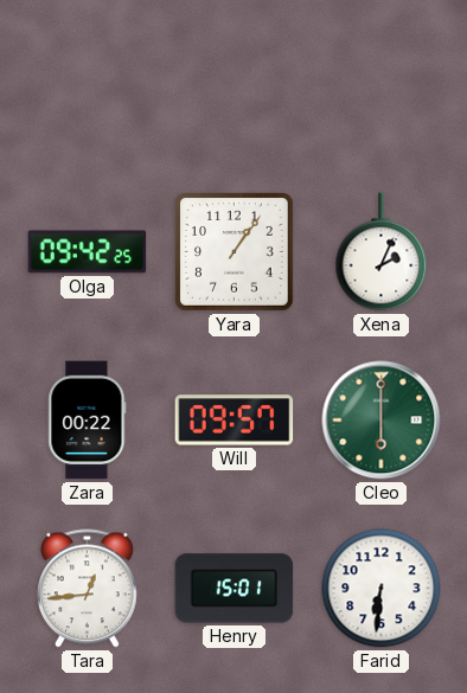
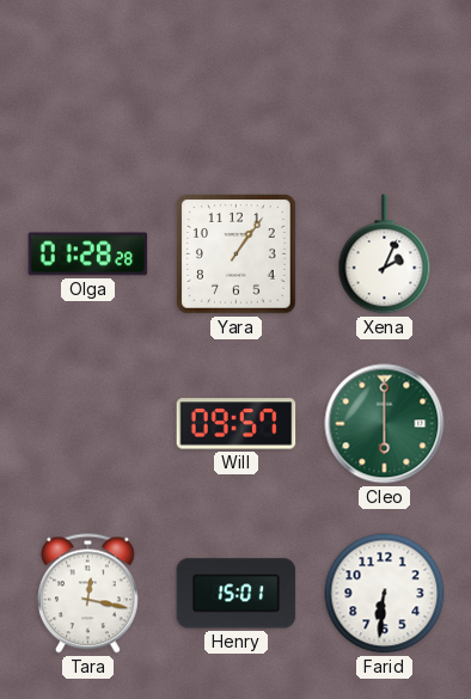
Olga: 09:42 -> 01:28
Zara: 00:22 -> none
Tara: 12:44 -> 12:17
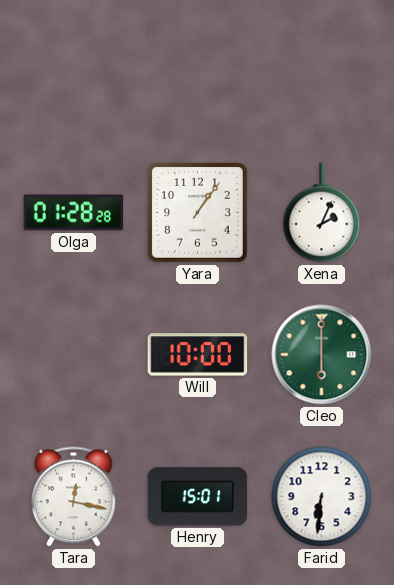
Will: 09:57 -> 10:00
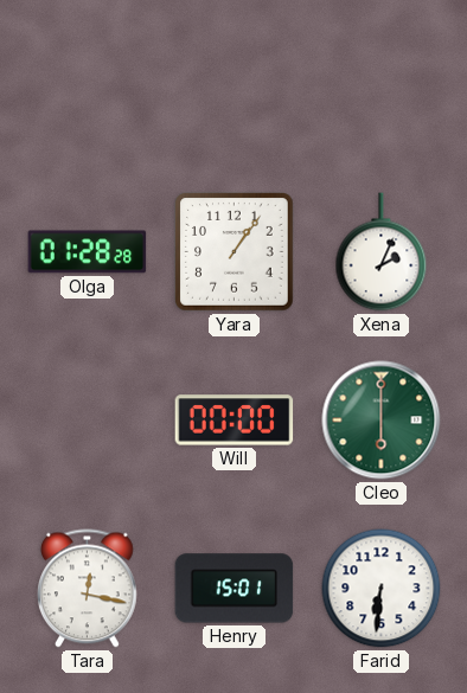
Will: 10:00 -> 00:00
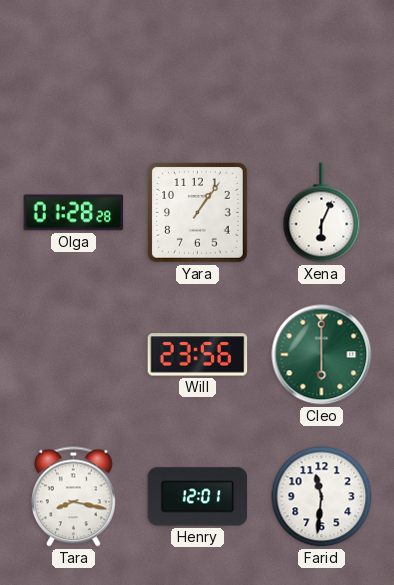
Xena: 2:04 -> 6:04
Will: 00:00 -> 23:56
Tara: 12:17 -> 8:17
Henry: 15:01 -> 12:01
Farid: 6:31 -> 11:31
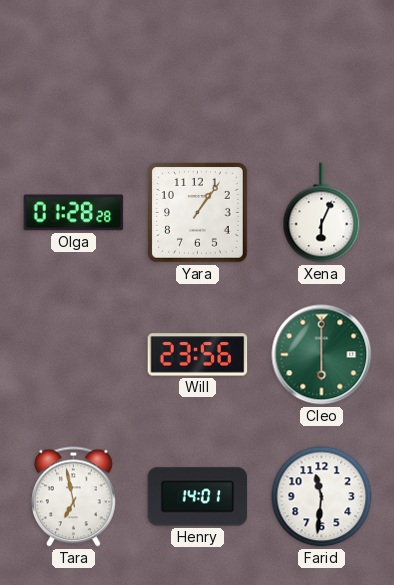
Tara: 8:17 -> 6:58
Henry: 12:01 -> 14:01
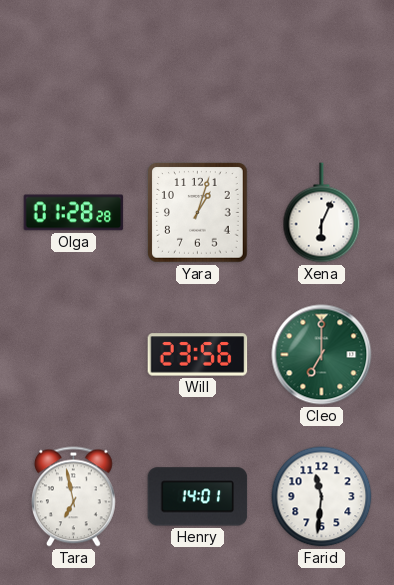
Yara: 1:06 -> 1:03
Cleo: 6:00 -> 7:00
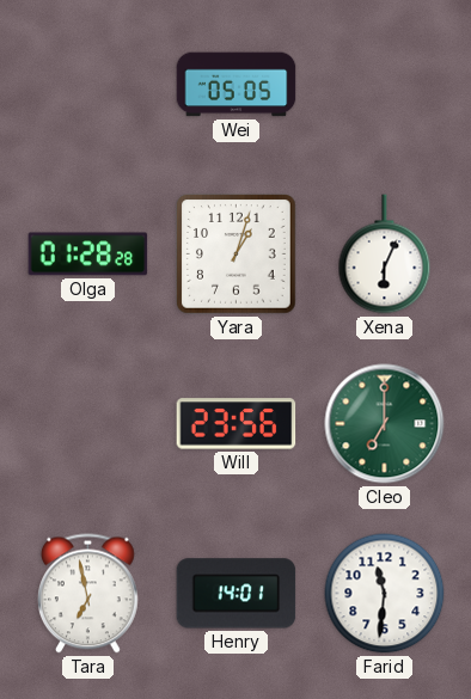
Wei: none -> 05:05
